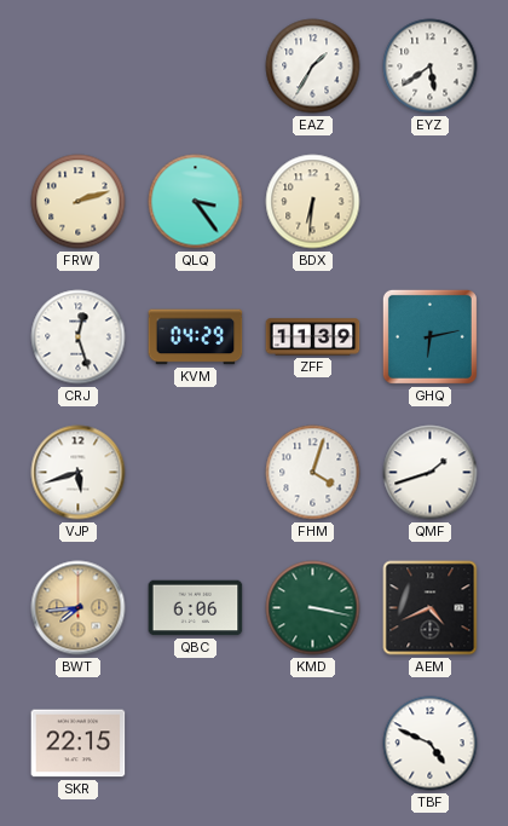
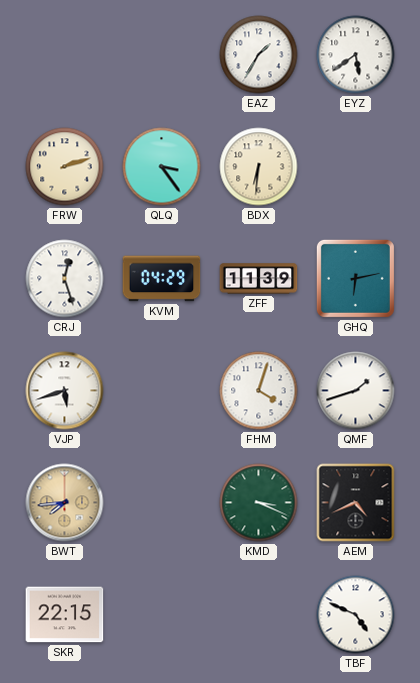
QBC: 6:06 -> none
KMD: 3:17 -> 3:19
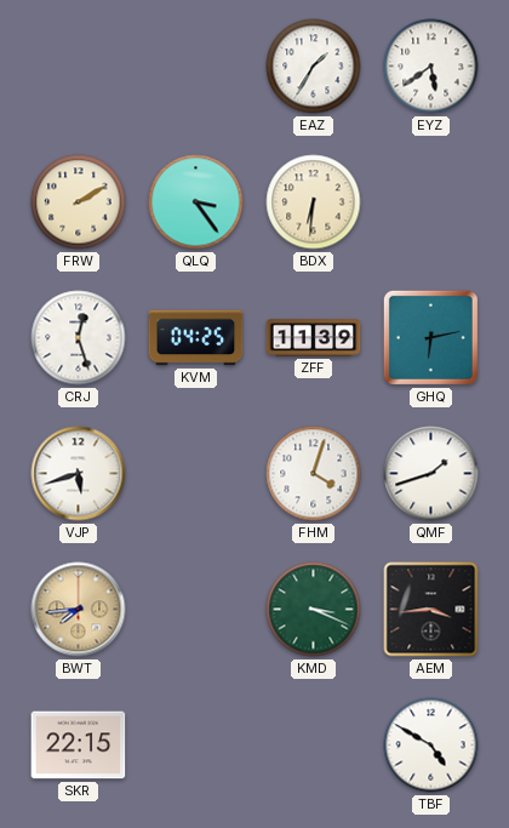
FRW: 2:12 -> 2:10
KVM: 04:29 -> 04:25
AEM: 4:41 -> 3:44
TBF: 4:49 -> 4:50
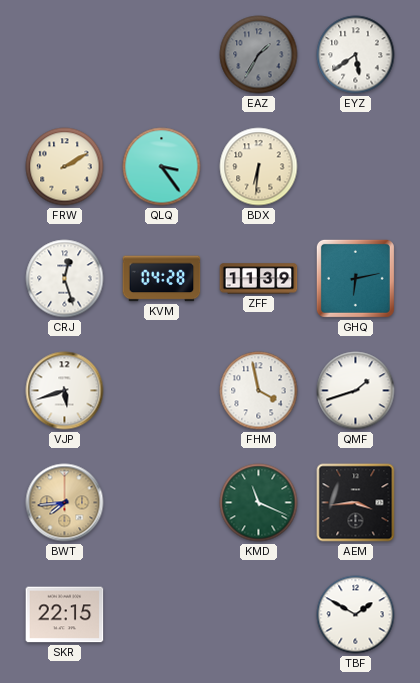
EAZ dial: white -> grey
KVM: 04:25 -> 04:28
FHM: 4:03 -> 3:58
KMD: 3:19 -> 11:19
TBF: 4:50 -> 1:50
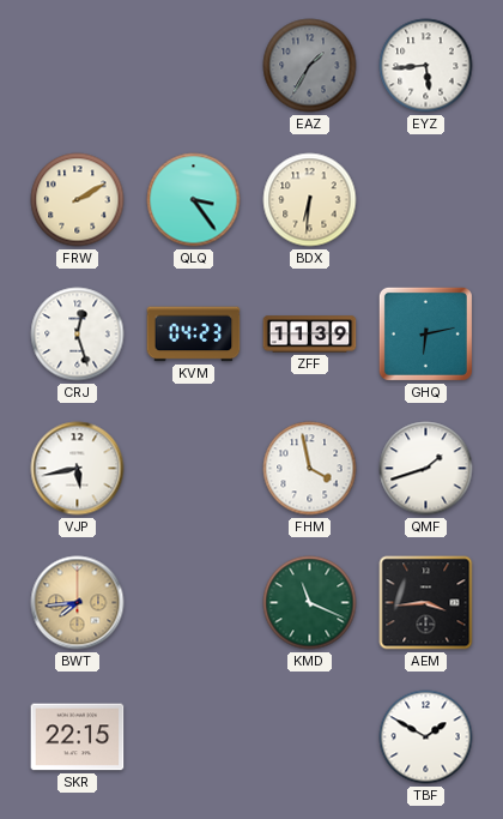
EYZ: 5:39 -> 5:44
KVM: 04:28 -> 04:23
VJP: 5:42 -> 5:43
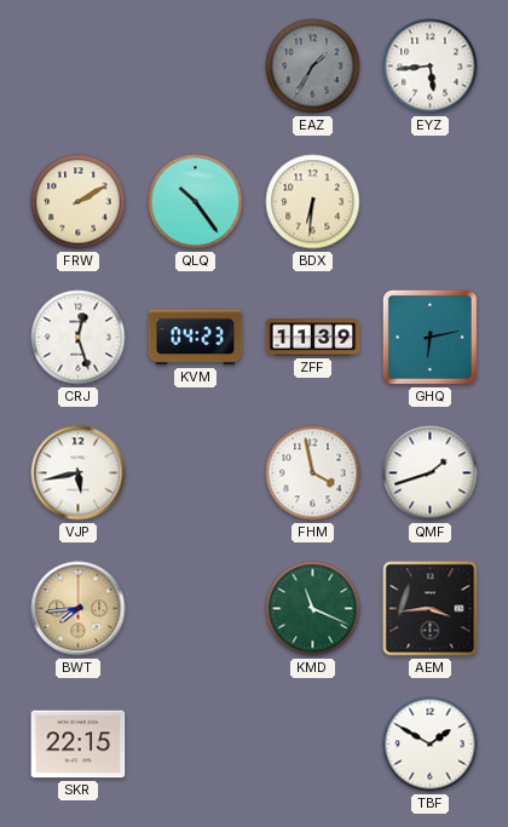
QLQ: 3:24 -> 10:24
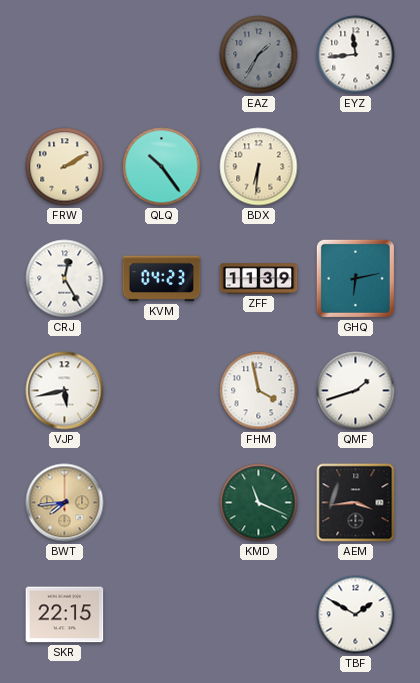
EYZ: 5:44 -> 11:44
CRJ: 12:27 -> 12:25
